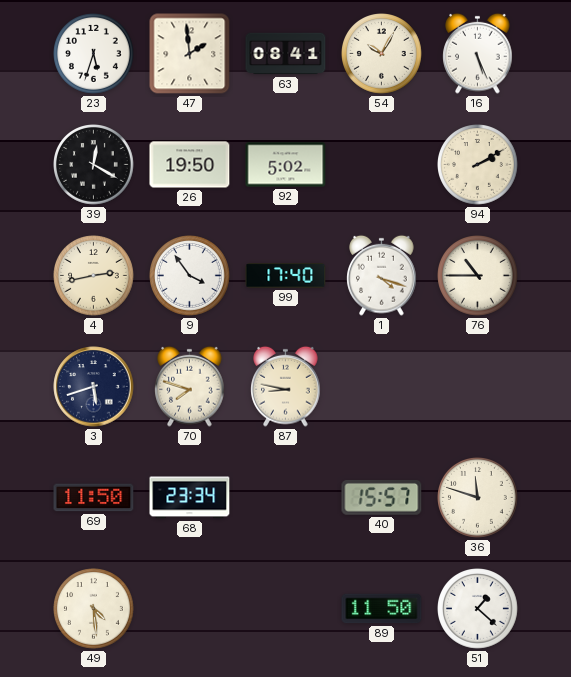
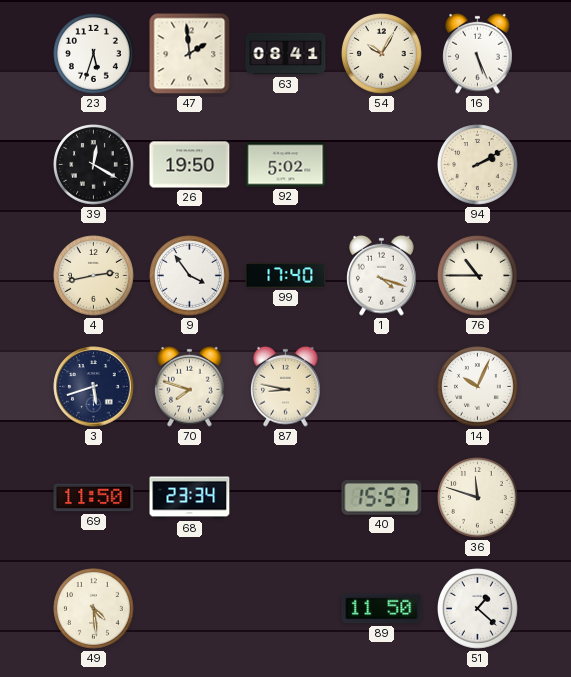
14: none -> 10:04
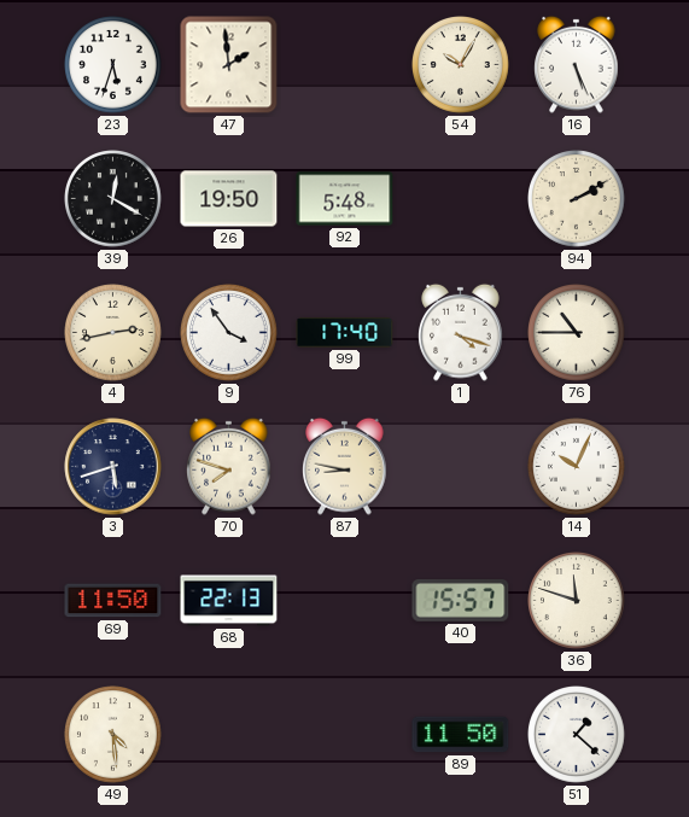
63: 08:41 -> none
92: 5:02 -> 5:48
68: 23:34 -> 22:13
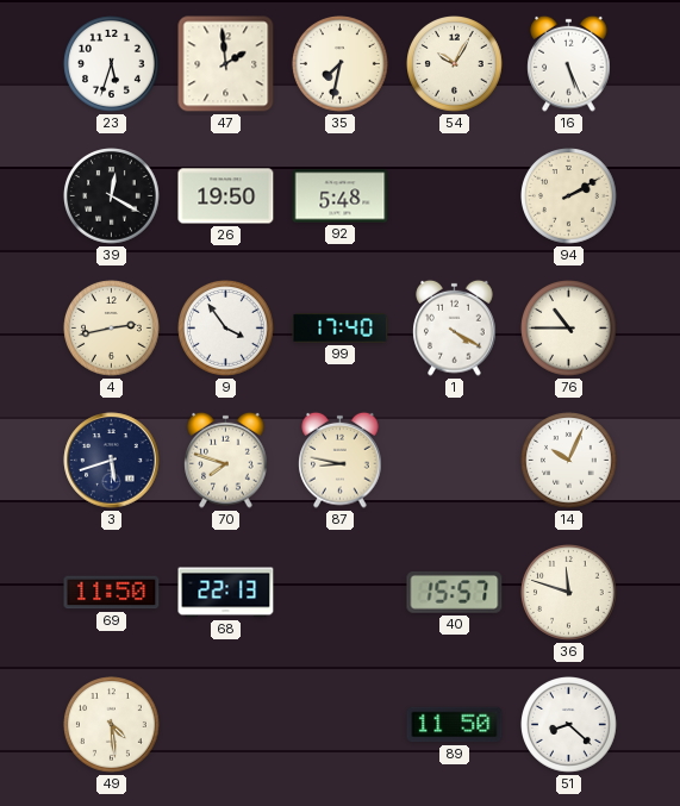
35: none -> 7:32
1: 4:18 -> 4:20
51: 1:22 -> 8:22
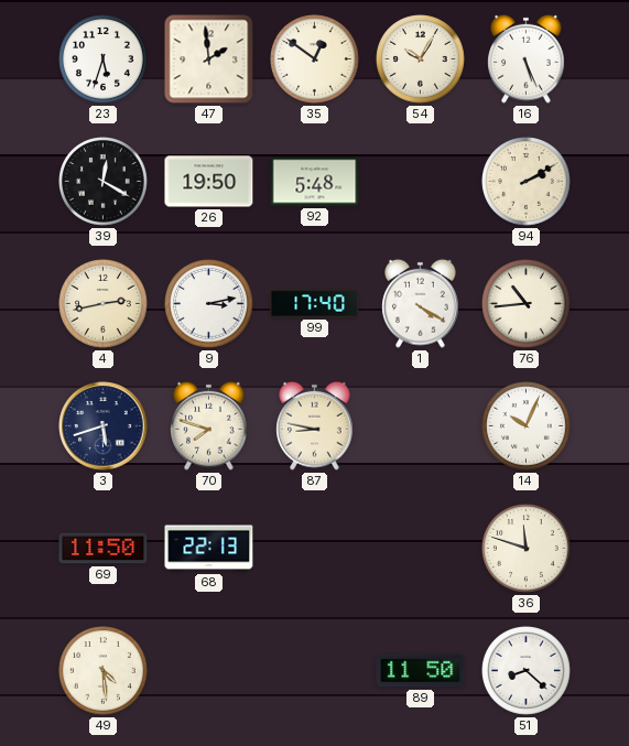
35: 7:32 -> 12:51
9: 3:54 -> 3:13
76: 10:45 -> 10:44
40: 15:57 -> none
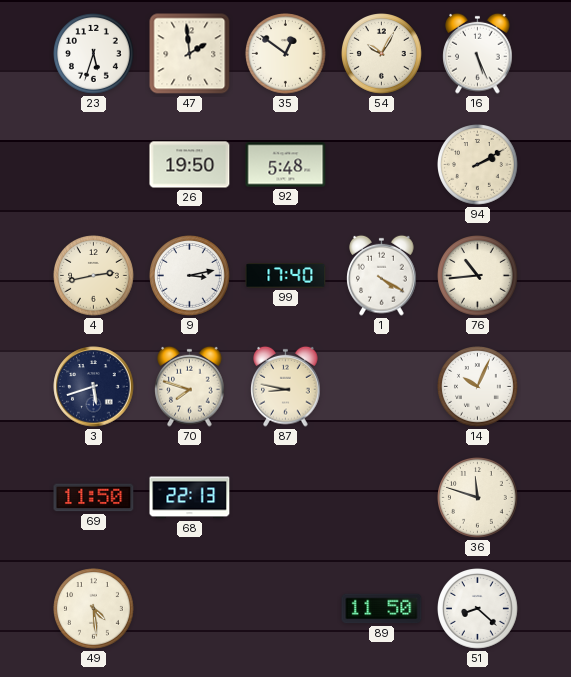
39: 12:20 -> none
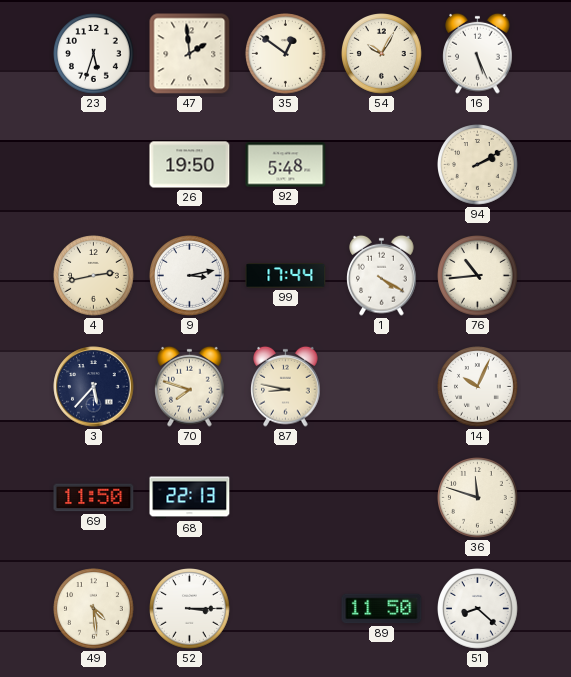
99: 17:40 -> 17:44
3: 5:42 -> 5:37
52: none -> 3:15
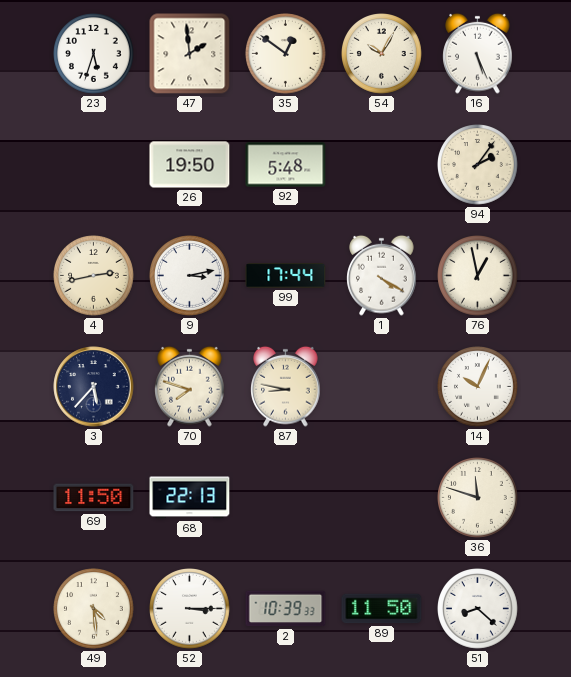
94: 2:10 -> 2:06
76: 10:44 -> 12:58
2: none -> 10:39
